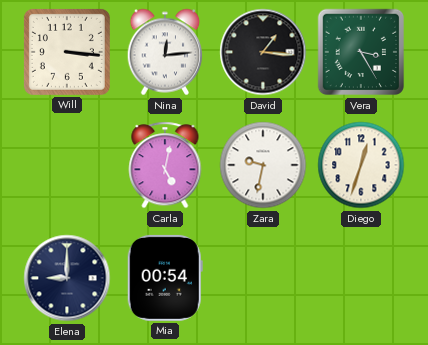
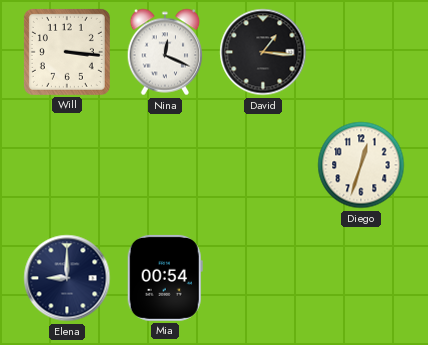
Nina: 12:14 -> 12:19
Vera: 3:25 -> none
Carla: 5:02 -> none
Zara: 9:32 -> none
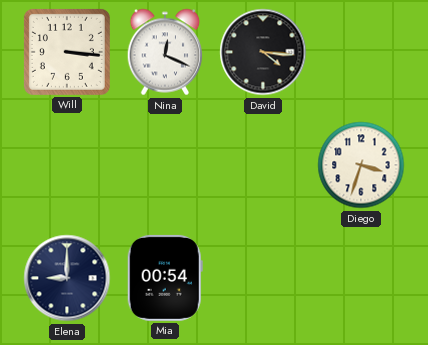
David: 1:16 -> 4:16
Diego: 12:33 -> 3:33
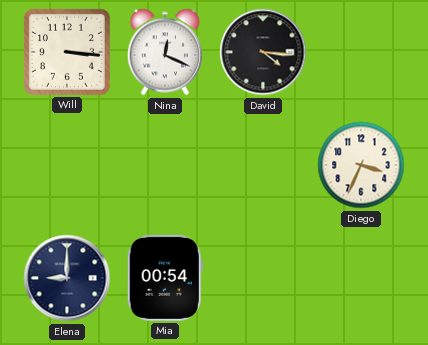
Diego: 3:33 -> 3:34
